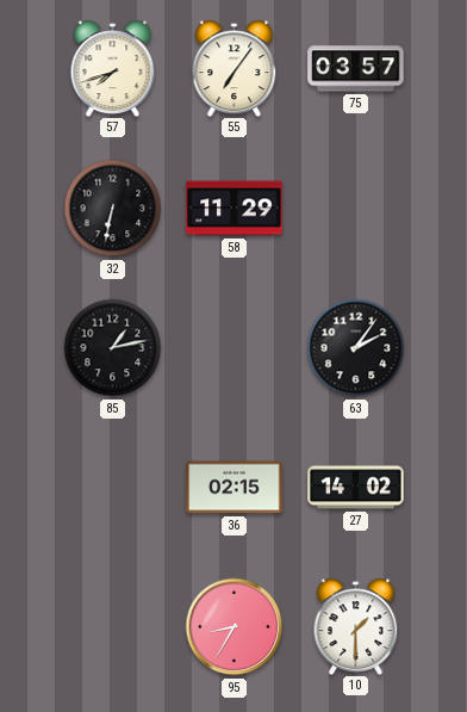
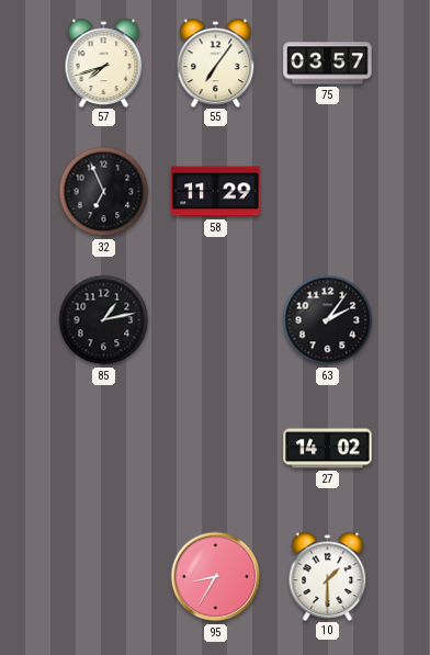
32: 6:32 -> 6:56
36: 02:15 -> none
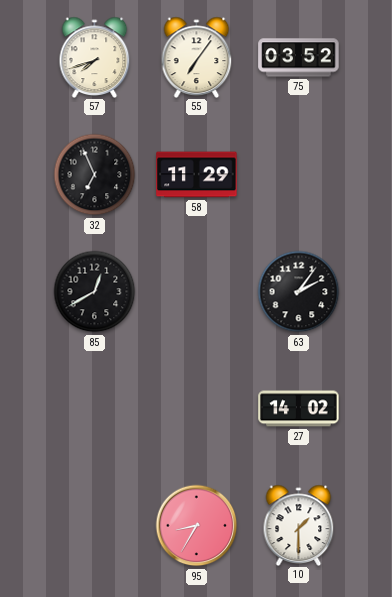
75: 03:57 -> 03:52
85: 1:13 -> 12:40
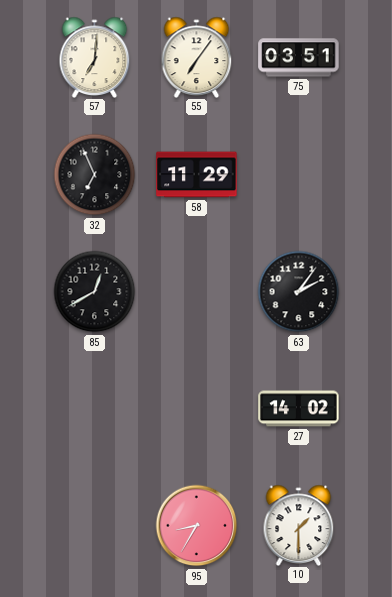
57: 7:42 -> 7:01
75: 03:52 -> 03:51
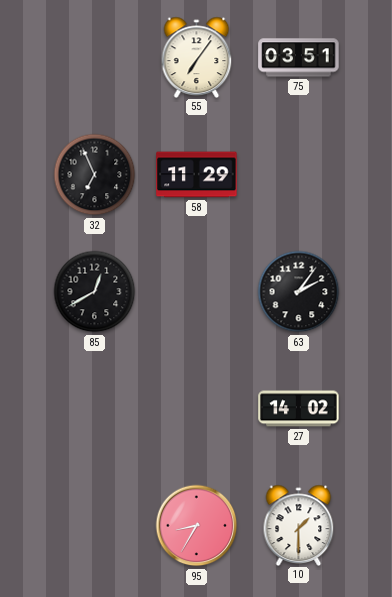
57: 7:01 -> none
